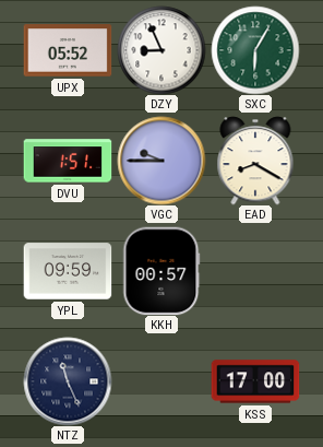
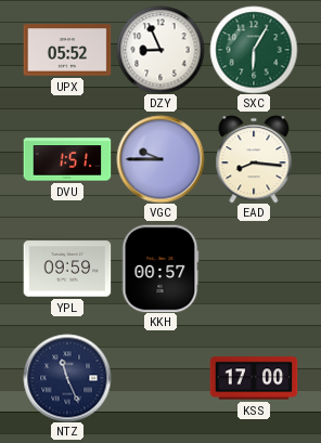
EAD: 8:20 -> 8:16
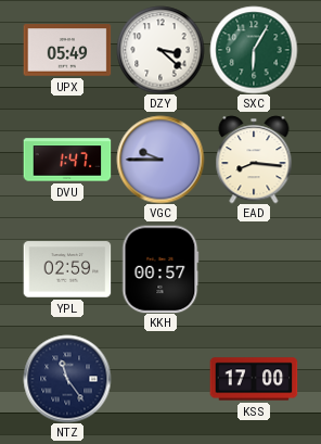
UPX: 05:52 -> 05:49
DZY: 8:56 -> 3:22
DVU: 1:51 -> 1:47
YPL: 09:59 -> 02:59
NTZ: 11:26 -> 11:24
